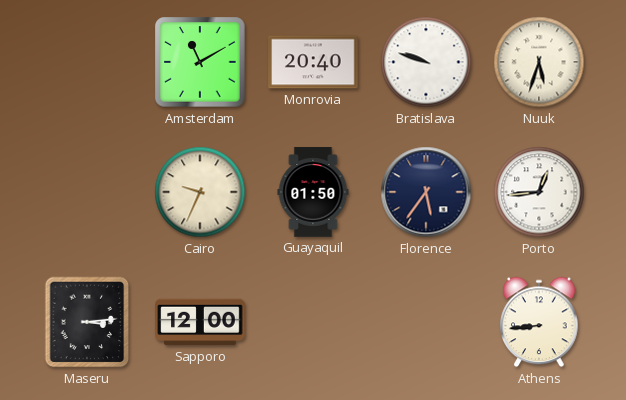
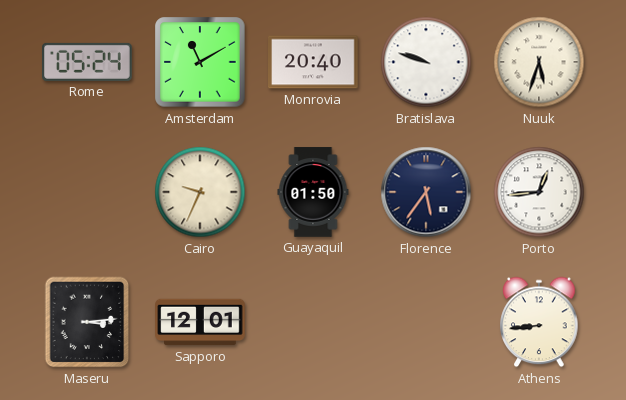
Rome: none -> 05:24
Sapporo: 12:00 -> 12:01
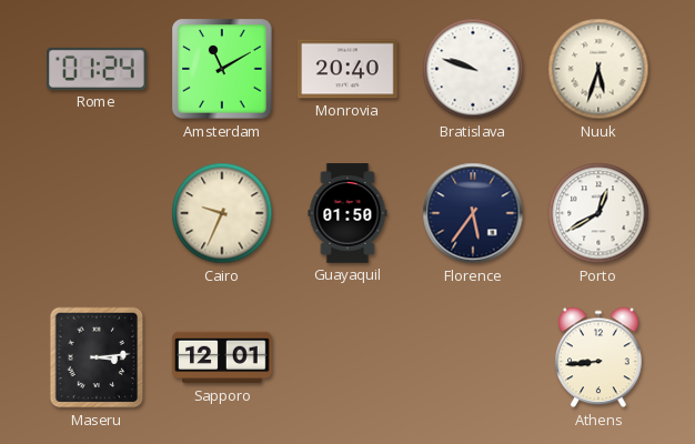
Rome: 05:24 -> 01:24
Porto: 12:44 -> 12:40
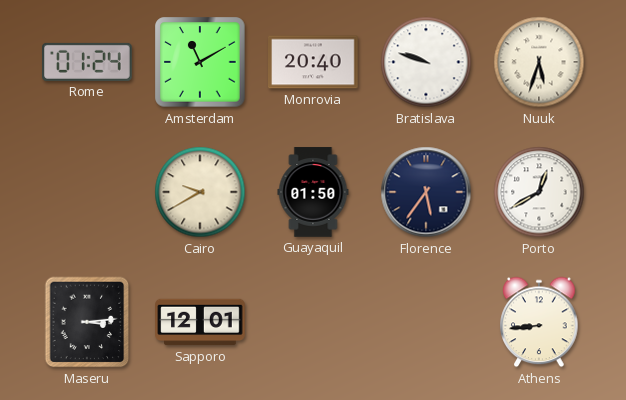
Cairo: 9:34 -> 9:40
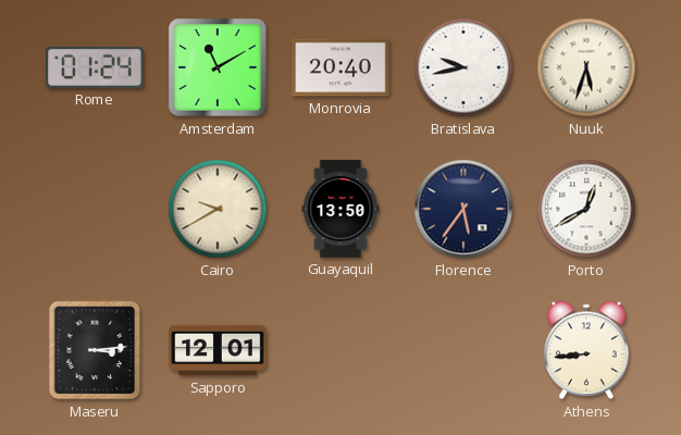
Bratislava: 9:48 -> 9:43
Guayaquil: 01:50 -> 13:50
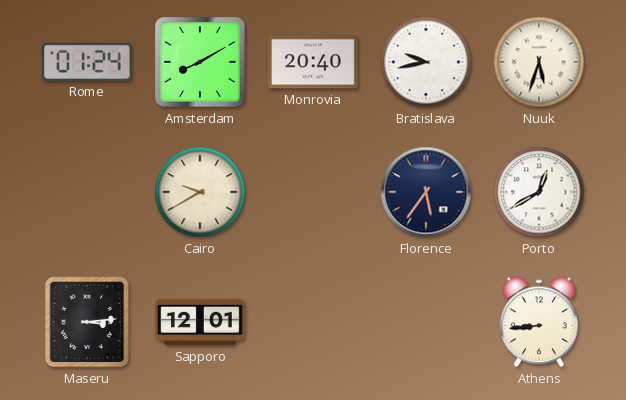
Amsterdam: 11:10 -> 8:10
Guayaquil: 13:50 -> none
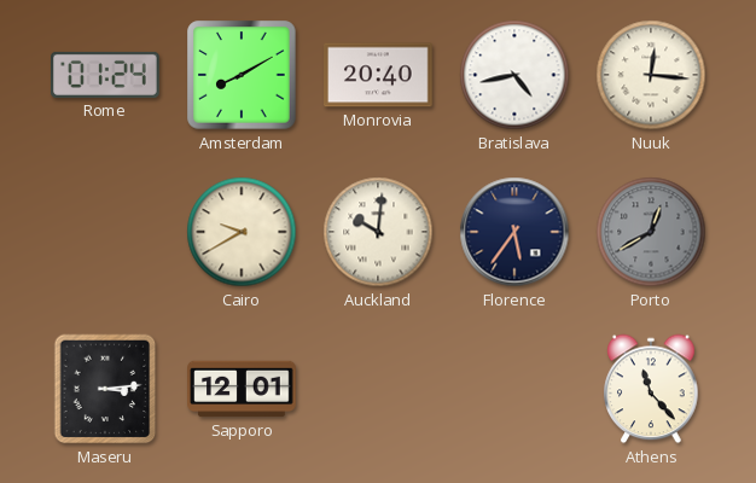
Bratislava: 9:43 -> 4:43
Nuuk: 5:33 -> 12:16
Auckland: none -> 10:01
Porto dial: white -> grey
Athens: 8:44 -> 11:23
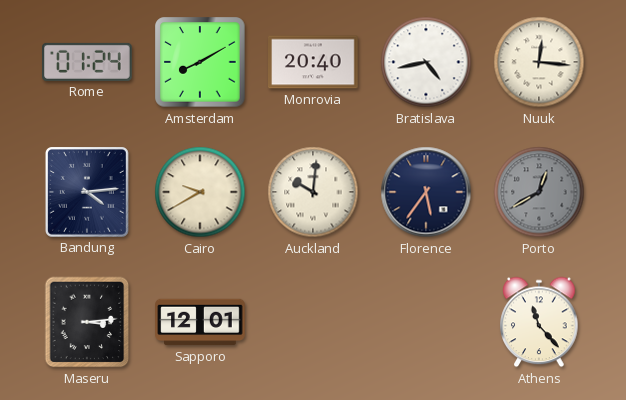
Bandung: none -> 4:14
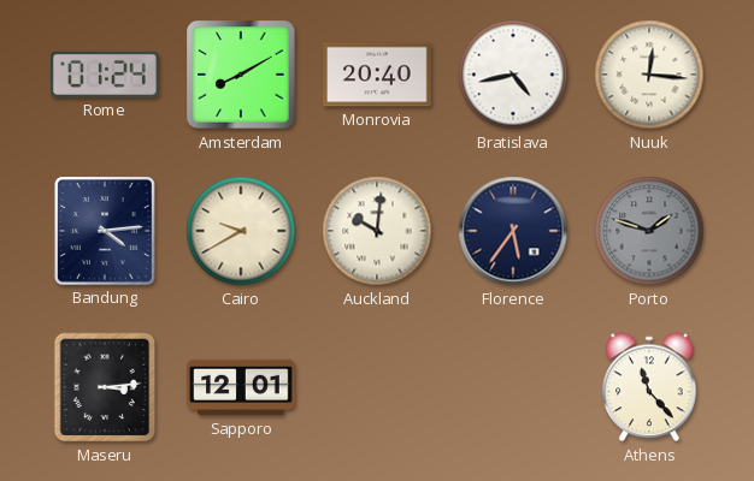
Porto: 12:40 -> 1:48
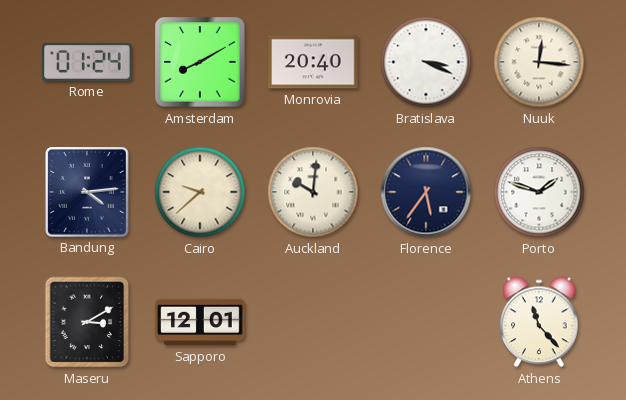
Bratislava: 4:43 -> 3:19
Cairo: 9:40 -> 9:38
Porto dial: grey -> white
Maseru: 3:14 -> 3:10
